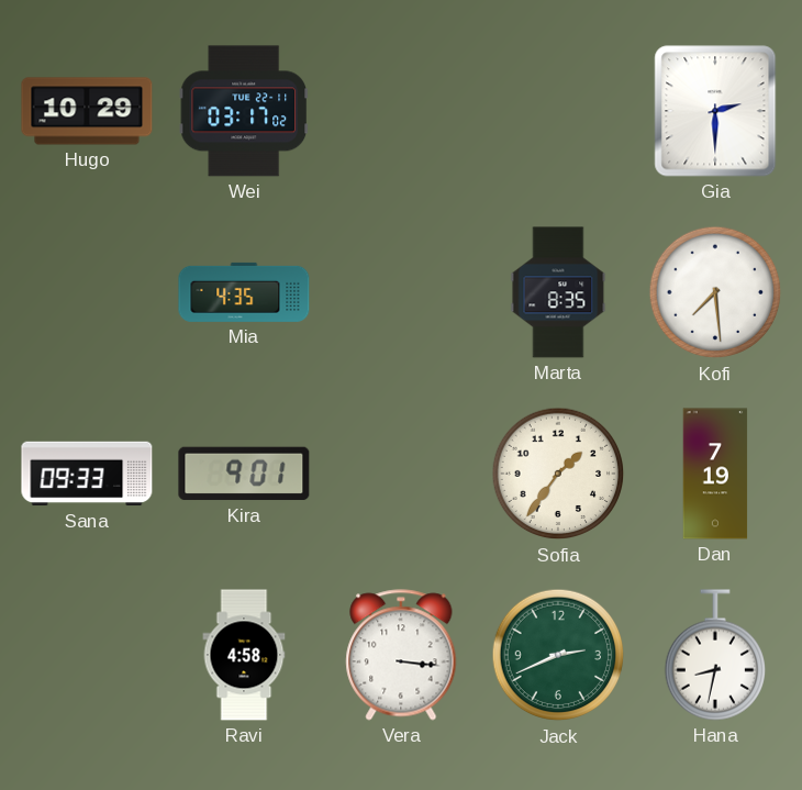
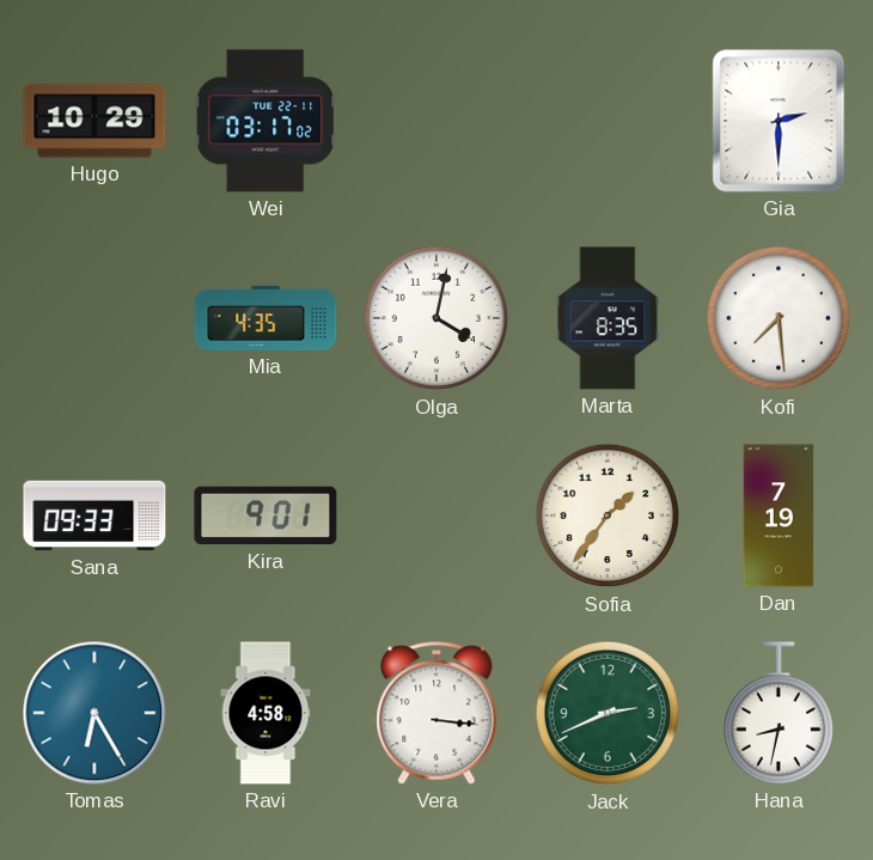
Olga: none -> 4:02
Tomas: none -> 6:25
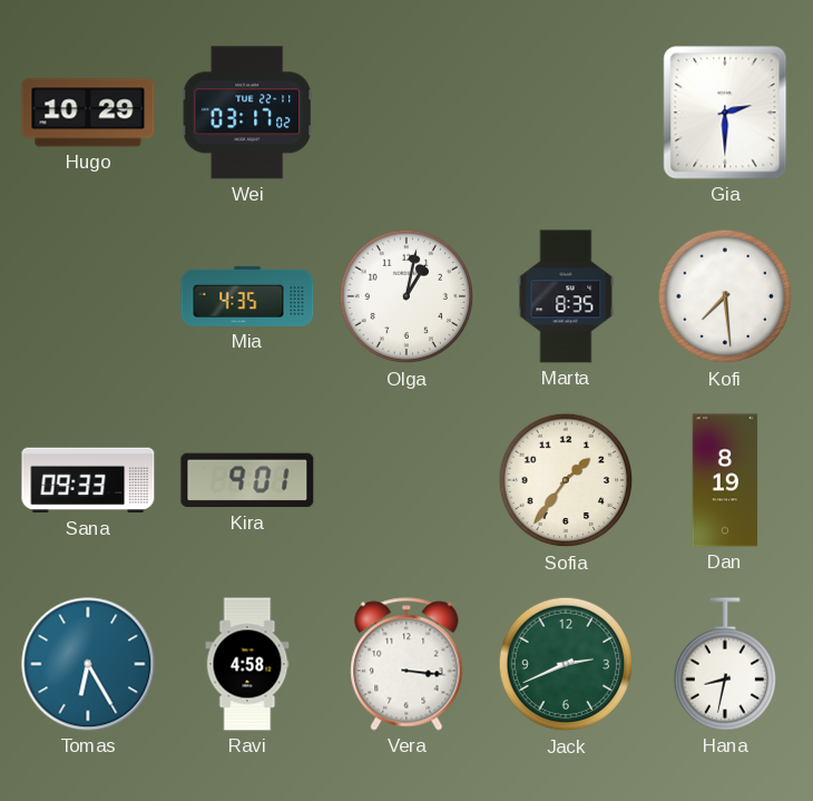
Olga: 4:02 -> 1:02
Dan: 7:19 -> 8:19
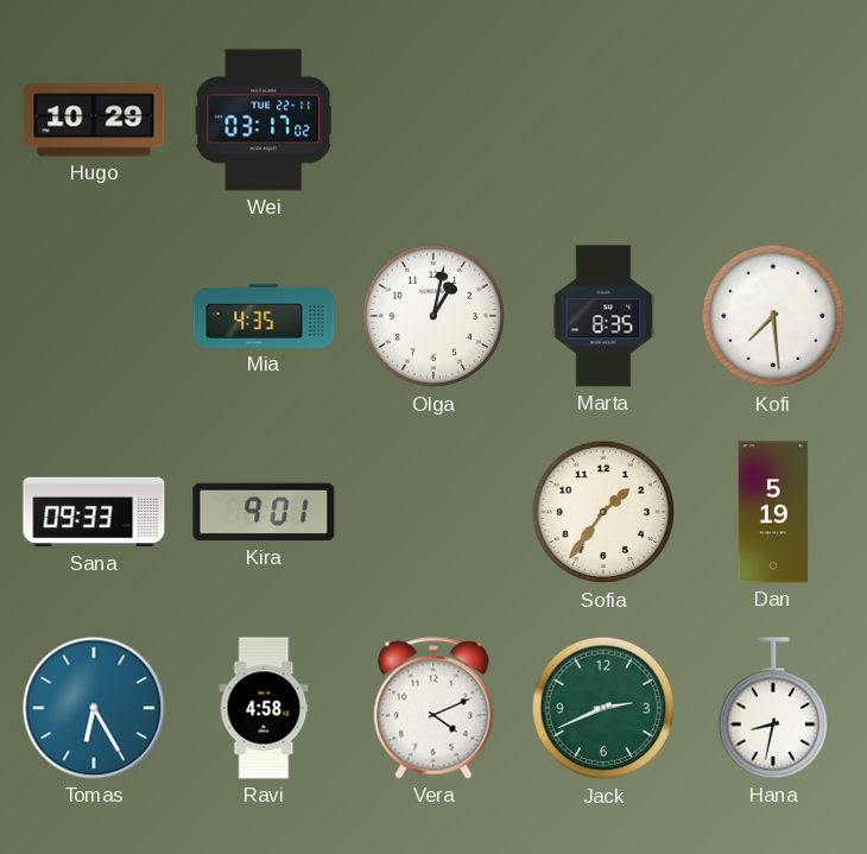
Gia: 2:30 -> none
Dan: 8:19 -> 5:19
Vera: 3:16 -> 4:11
